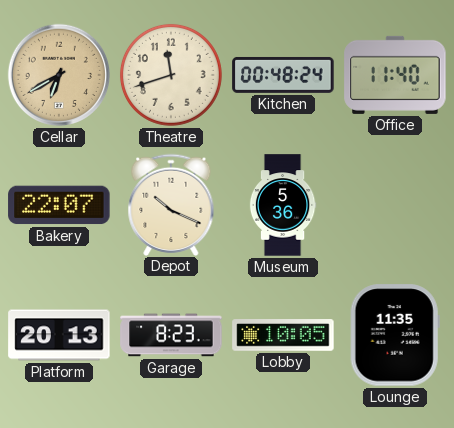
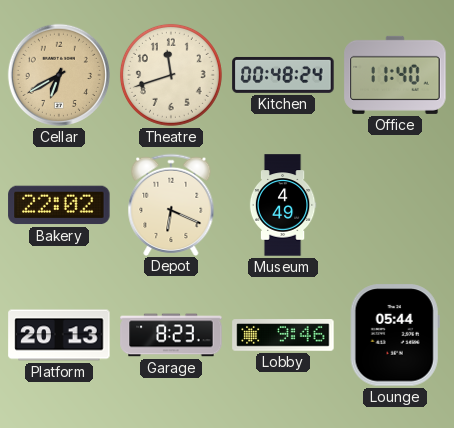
Bakery: 22:07 -> 22:02
Depot: 10:19 -> 6:19
Museum: 5:36 -> 4:49
Lobby: 10:05 -> 9:46
Lounge: 11:35 -> 05:44
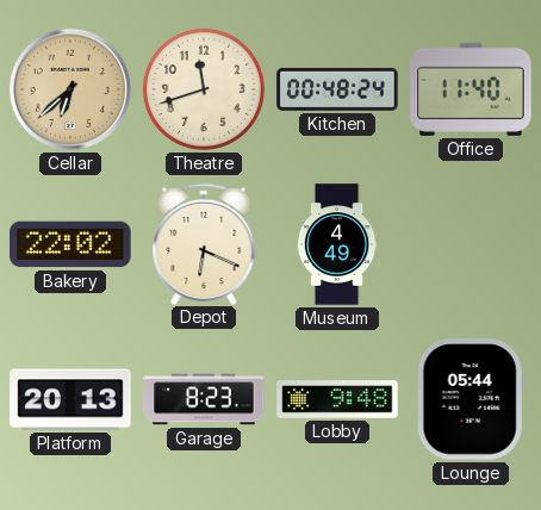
Cellar: 6:40 -> 6:38
Lobby: 9:46 -> 9:48
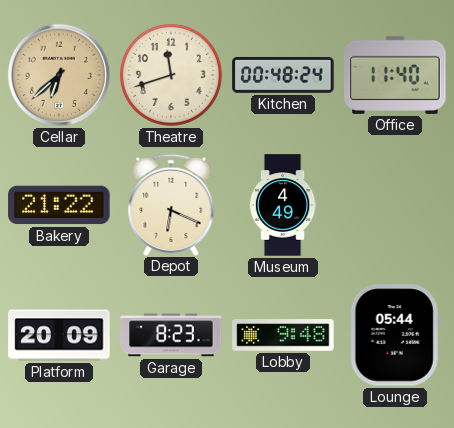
Bakery: 22:02 -> 21:22
Platform: 20:13 -> 20:09
